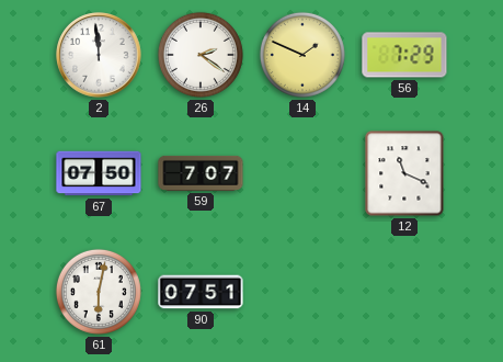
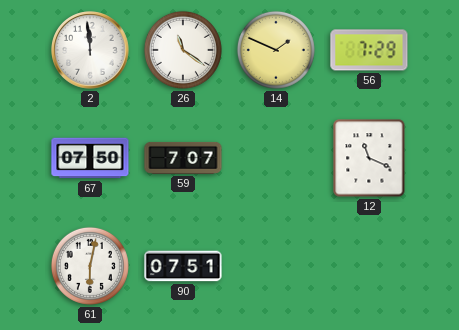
26: 2:21 -> 11:21
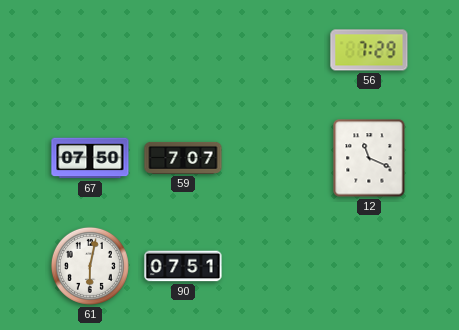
2: 11:59 -> none
26: 11:21 -> none
14: 1:49 -> none
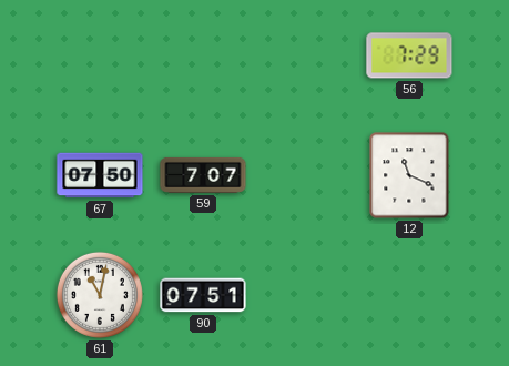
61: 6:02 -> 11:02
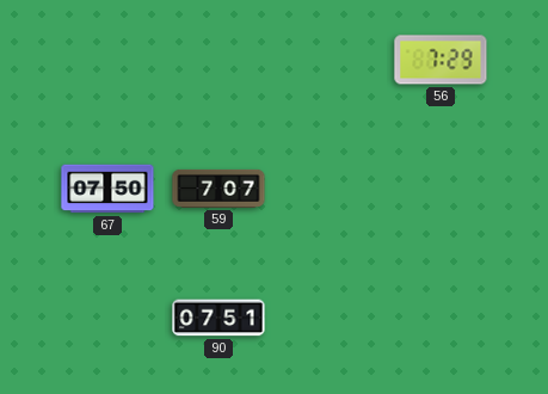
12: 11:19 -> none
61: 11:02 -> none
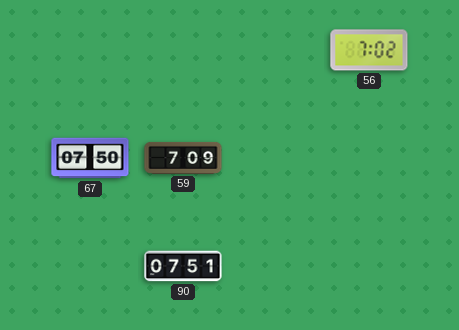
56: 7:29 -> 7:02
59: 7:07 -> 7:09
